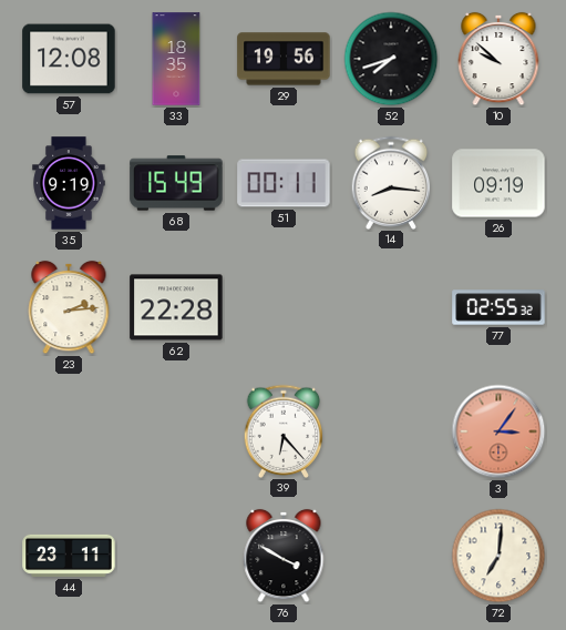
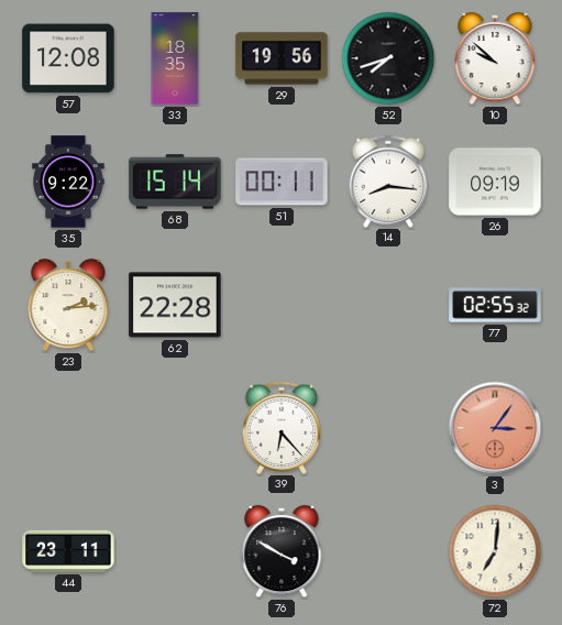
35: 9:19 -> 9:22
68: 15:49 -> 15:14
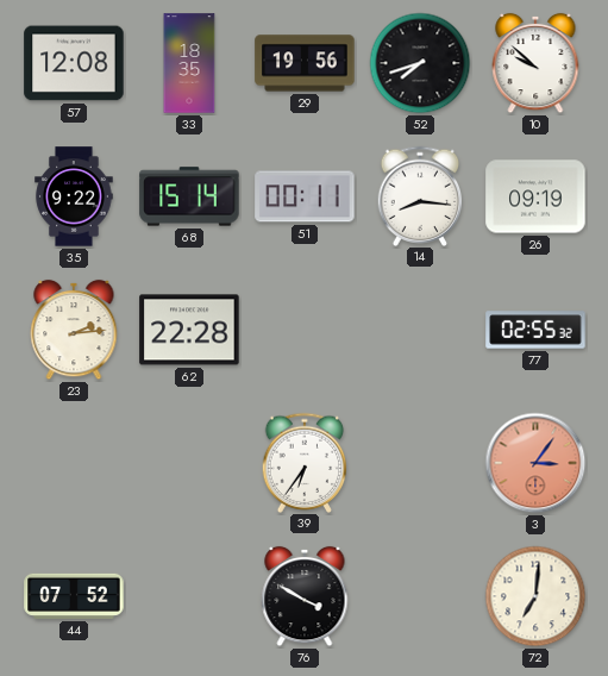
39: 6:23 -> 6:36
44: 23:11 -> 07:52
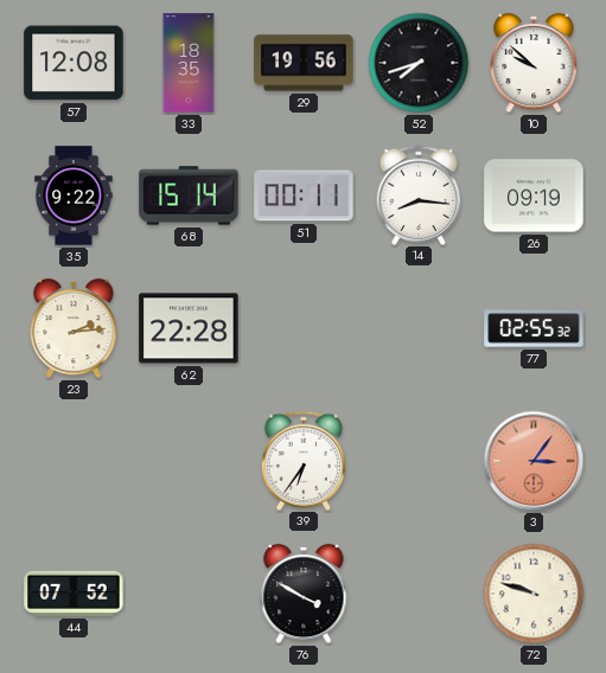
72: 7:01 -> 9:48
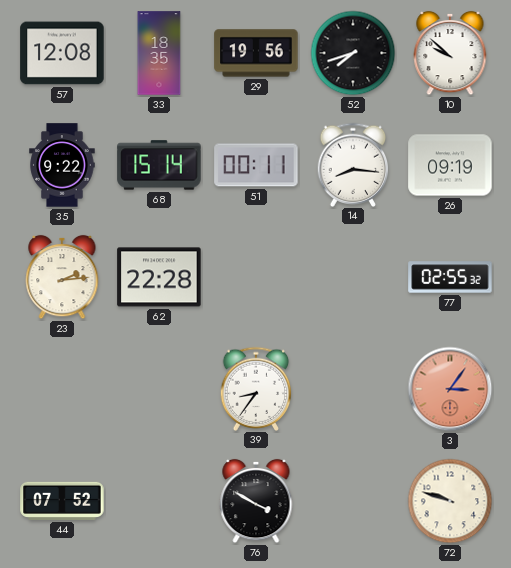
39: 6:36 -> 8:36
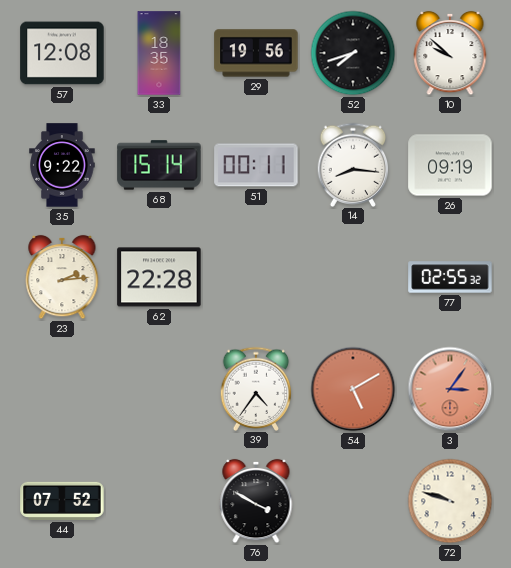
39: 8:36 -> 4:36
54: none -> 5:10
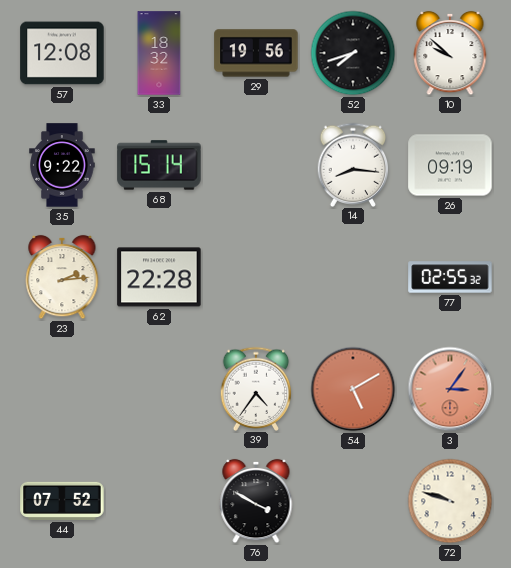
33: 18:35 -> 18:32
51: 00:11 -> none
